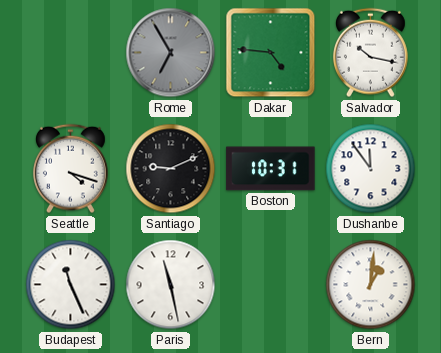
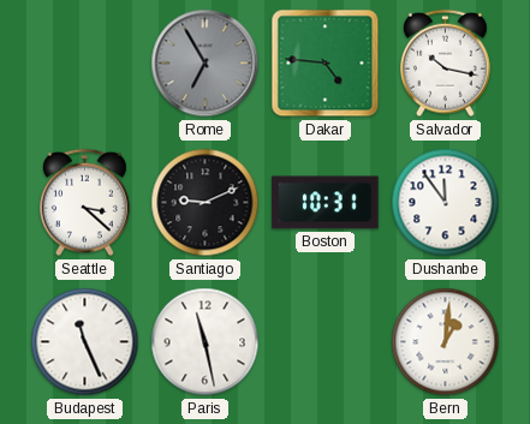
Seattle: 4:18 -> 3:22
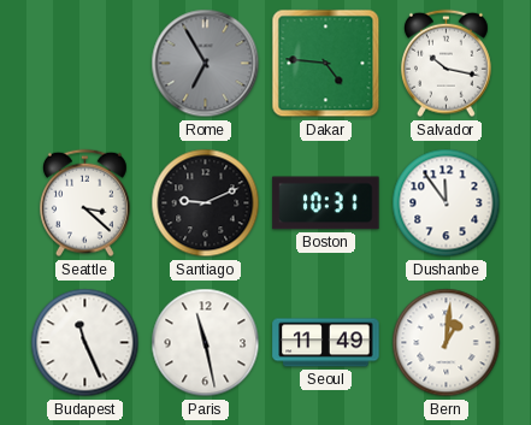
Seoul: none -> 11:49
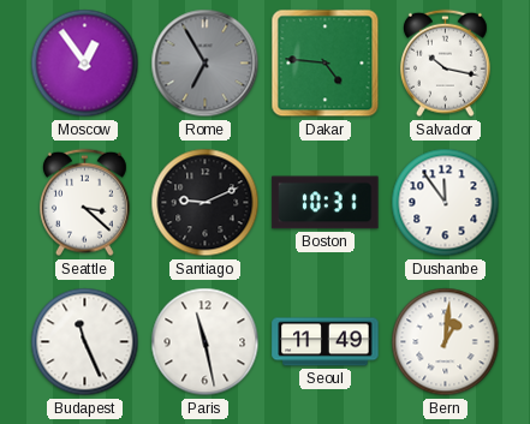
Moscow: none -> 12:54
